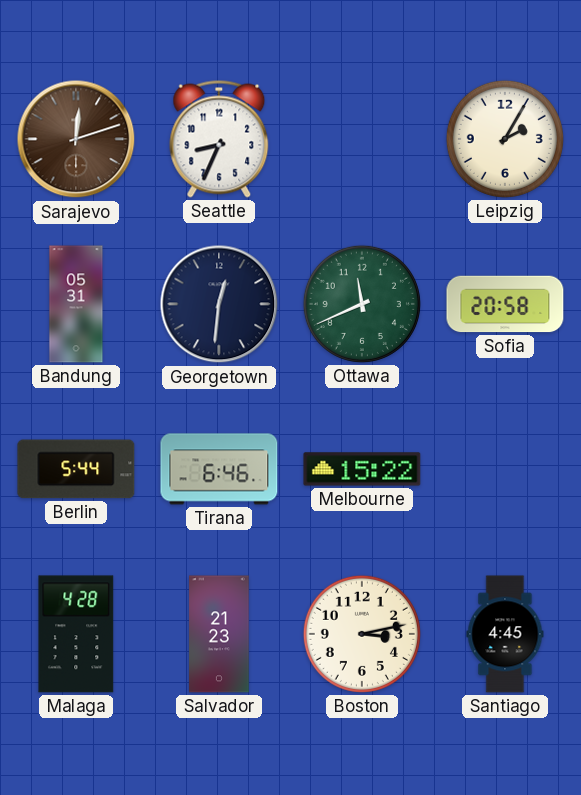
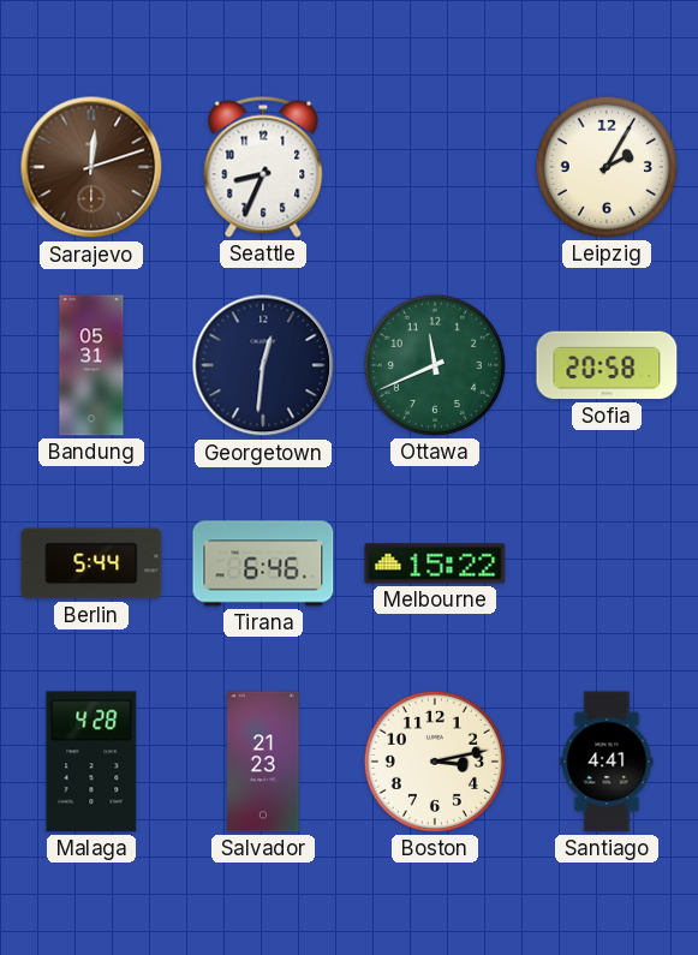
Santiago: 4:45 -> 4:41
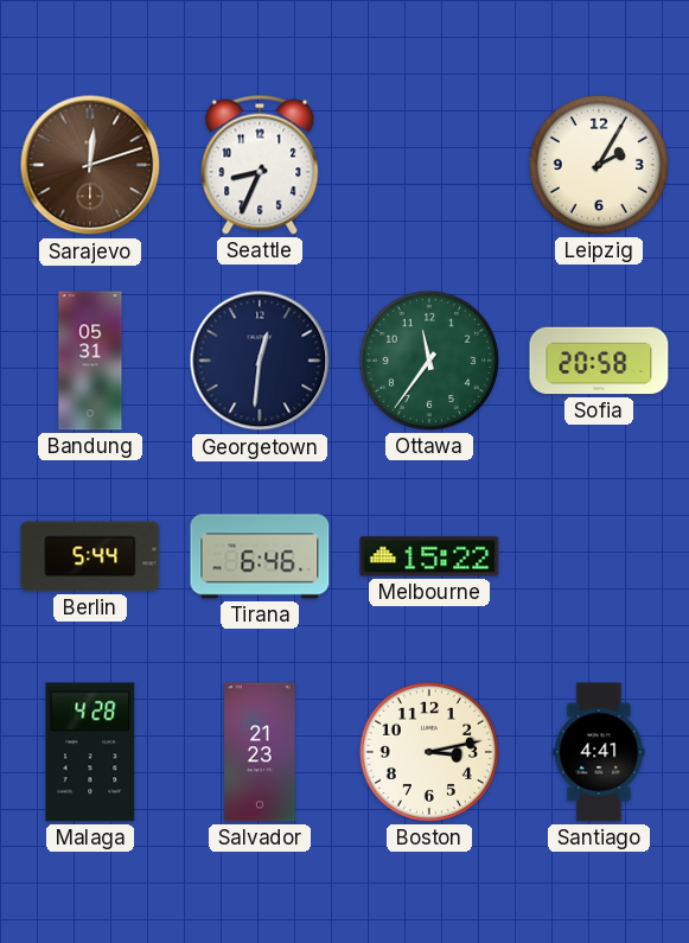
Ottawa: 11:41 -> 11:36
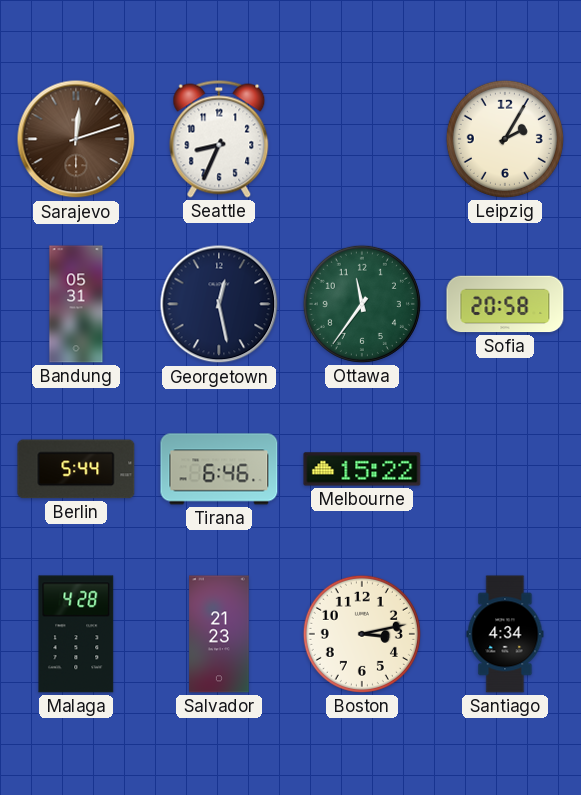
Georgetown: 12:31 -> 12:28
Santiago: 4:41 -> 4:34
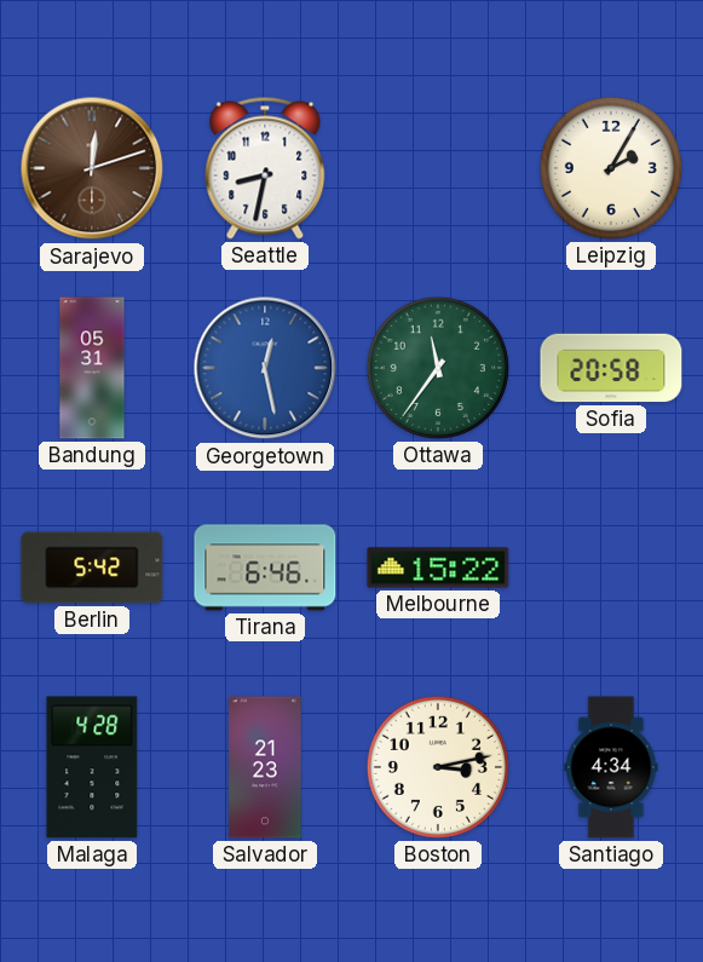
Seattle: 8:34 -> 8:32
Georgetown dial: navy -> blue
Berlin: 5:44 -> 5:42
